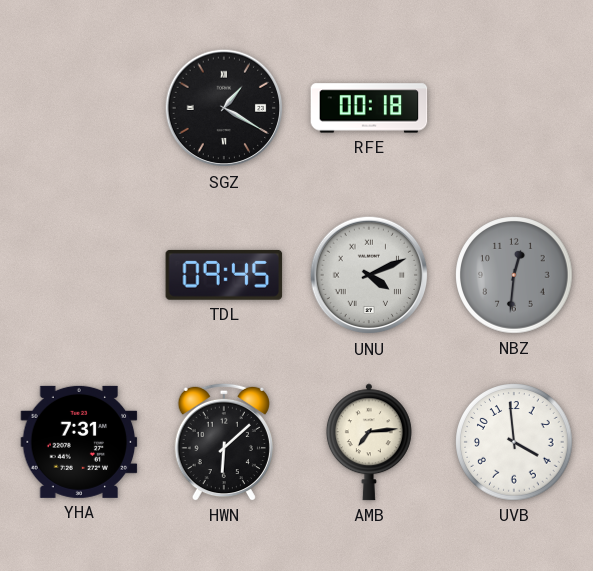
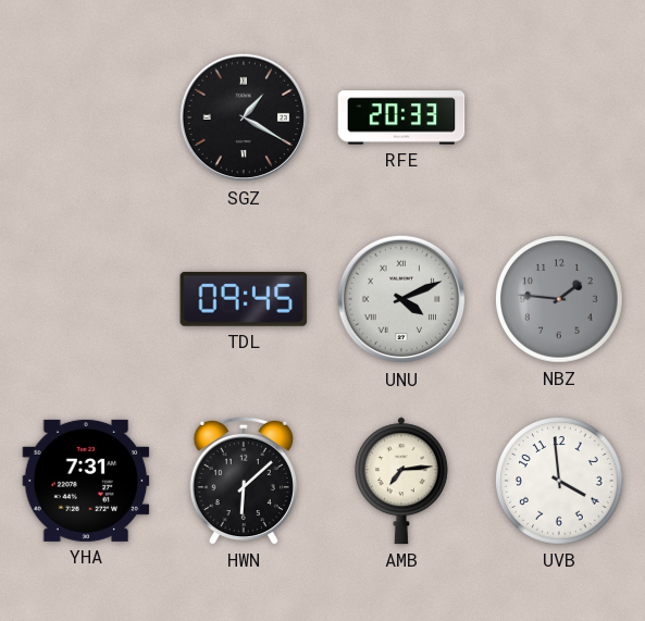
RFE: 00:18 -> 20:33
NBZ: 12:31 -> 1:46
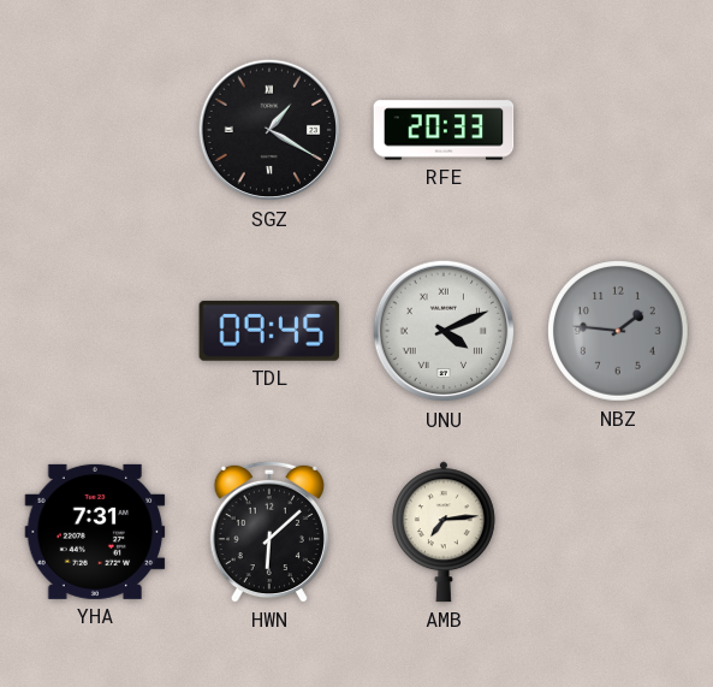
UVB: 3:59 -> none
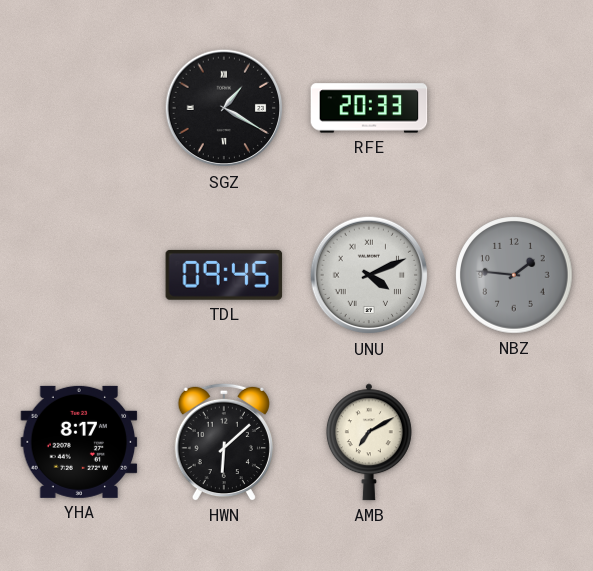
YHA: 7:31 -> 8:17
AMB: 7:14 -> 7:10
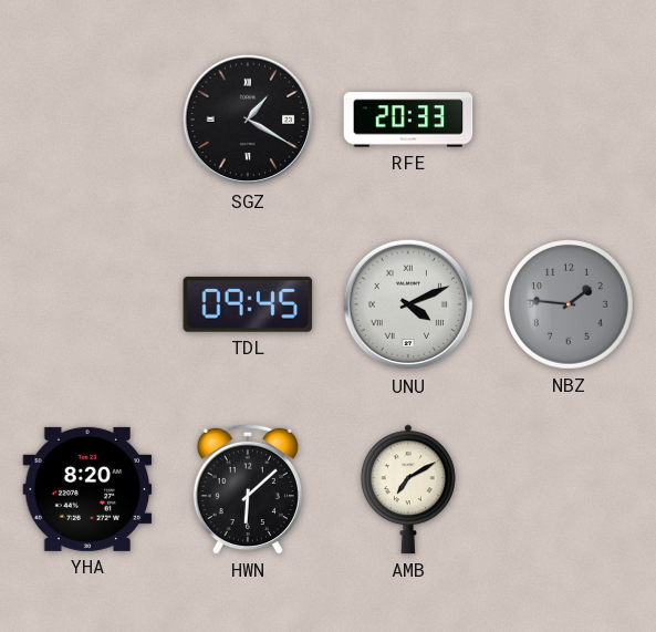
YHA: 8:17 -> 8:20
